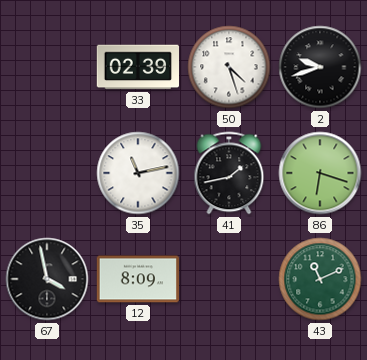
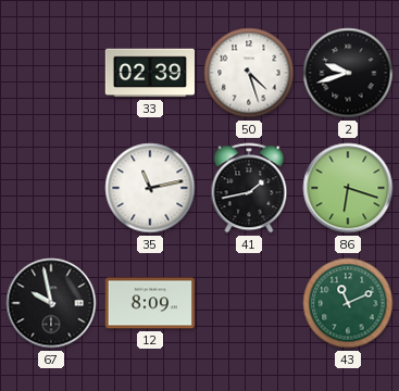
67: 3:58 -> 9:58
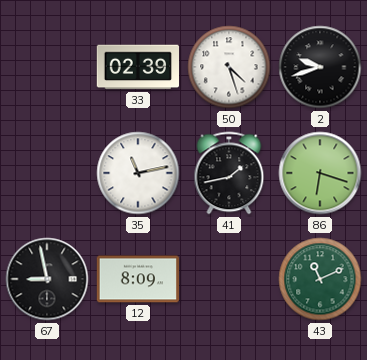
67: 9:58 -> 8:58
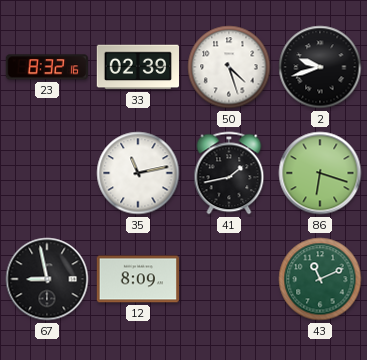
23: none -> 8:32
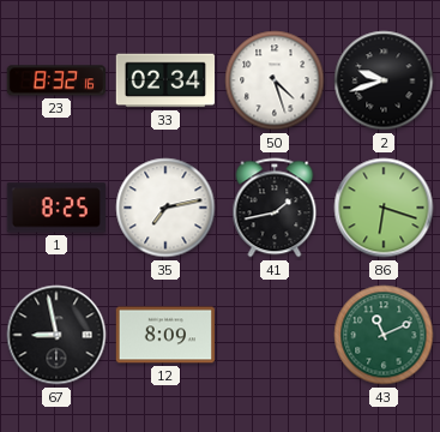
33: 02:39 -> 02:34
1: none -> 8:25
35: 11:13 -> 7:13
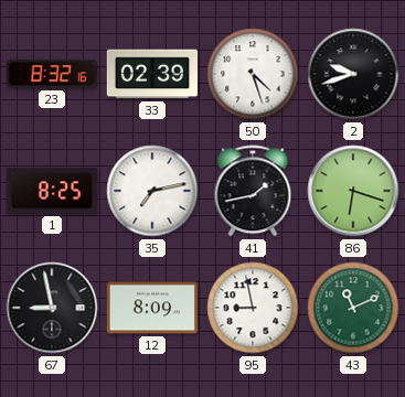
33: 02:34 -> 02:39
95: none -> 8:58
